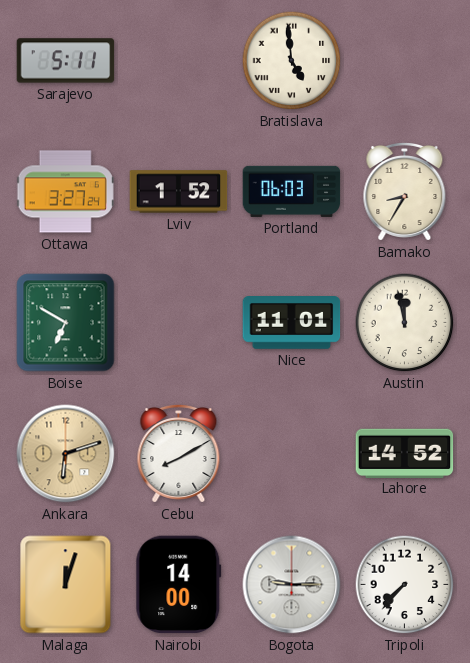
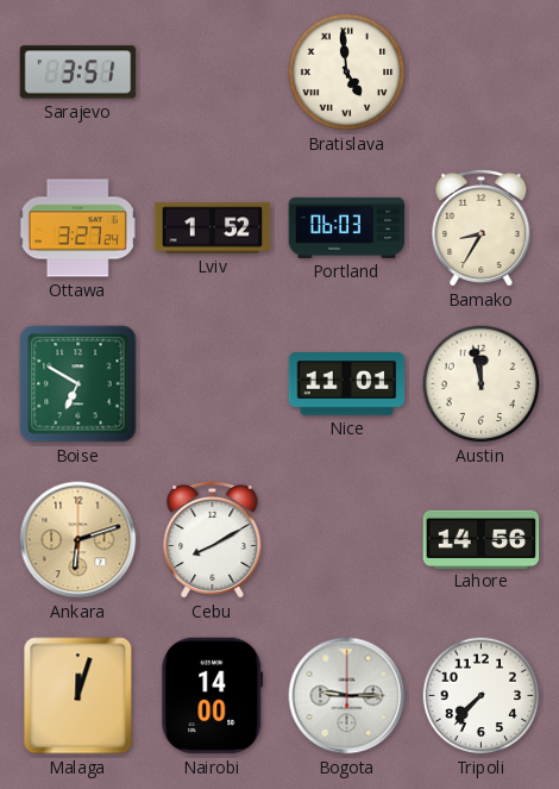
Sarajevo: 5:11 -> 3:51
Lahore: 14:52 -> 14:56
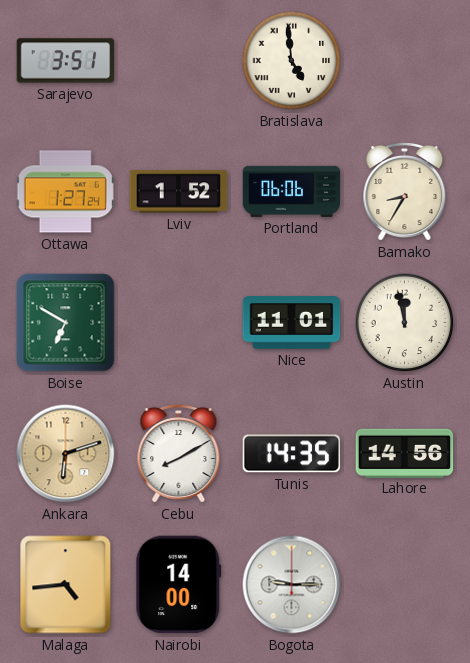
Ottawa: 3:27 -> 1:27
Portland: 06:03 -> 06:06
Tunis: none -> 14:35
Malaga: 12:03 -> 4:44
Tripoli: 7:37 -> none
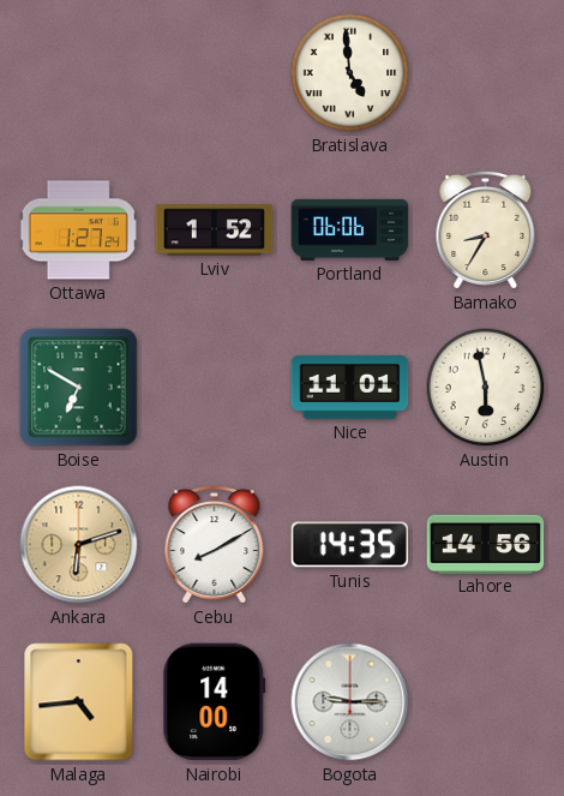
Sarajevo: 3:51 -> none
Austin: 11:58 -> 5:58
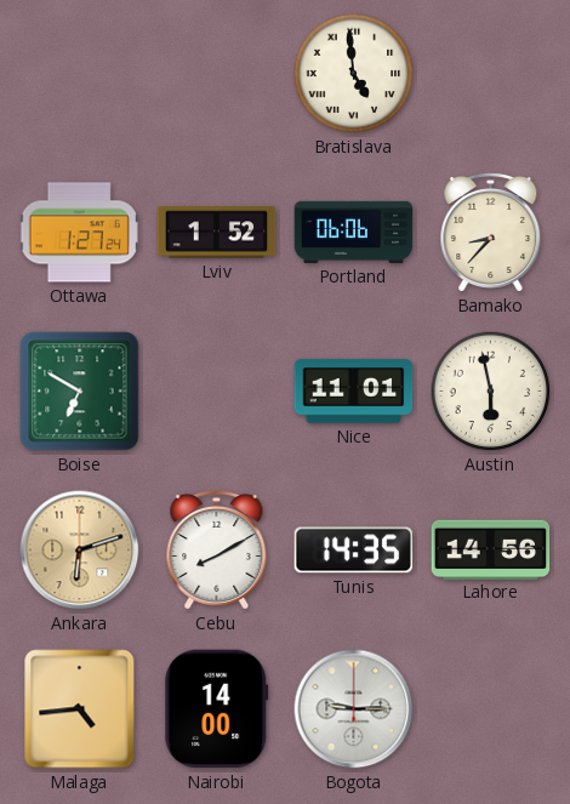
Bamako: 8:35 -> 8:37
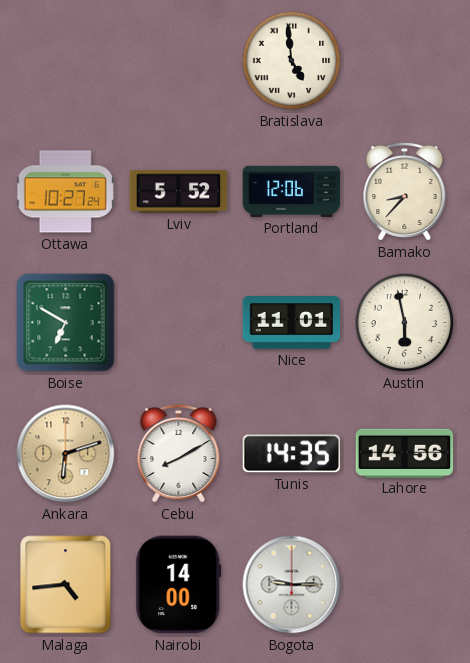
Ottawa: 1:27 -> 10:27
Lviv: 1:52 -> 5:52
Portland: 06:06 -> 12:06
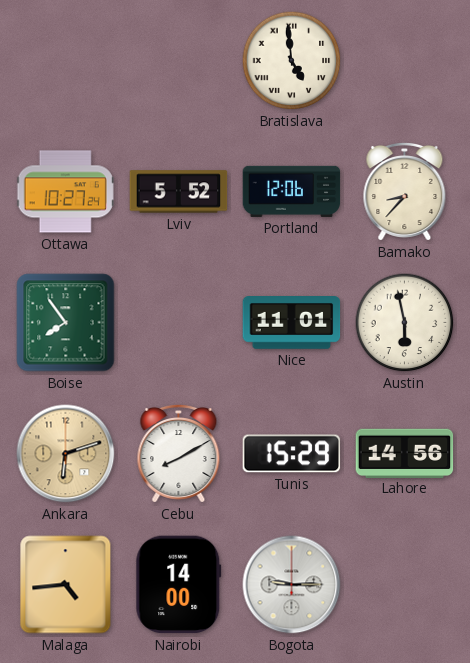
Boise: 6:50 -> 7:54
Tunis: 14:35 -> 15:29
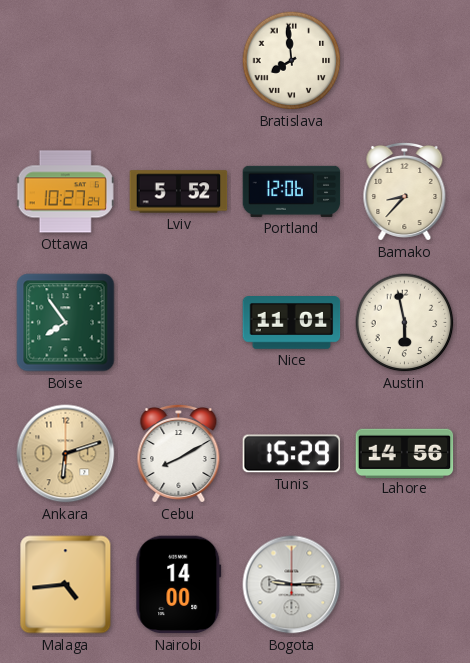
Bratislava: 4:59 -> 7:59
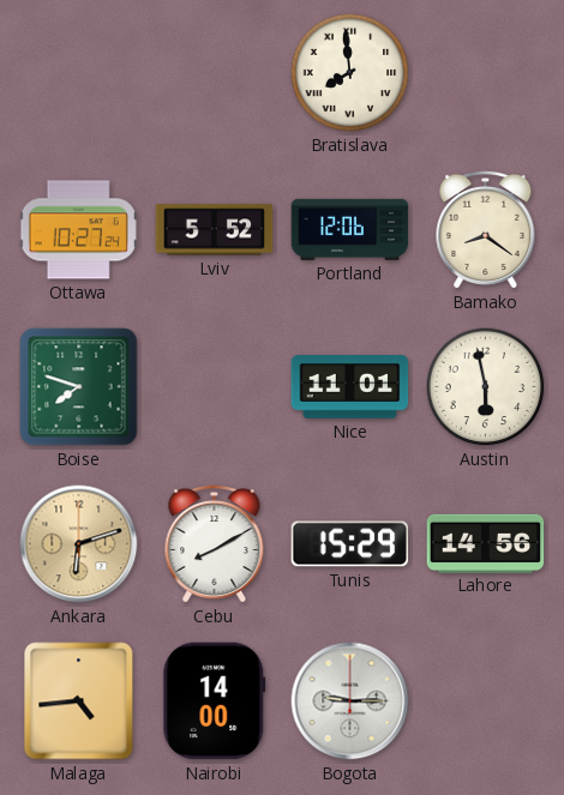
Bamako: 8:37 -> 8:21
Boise: 7:54 -> 7:48
